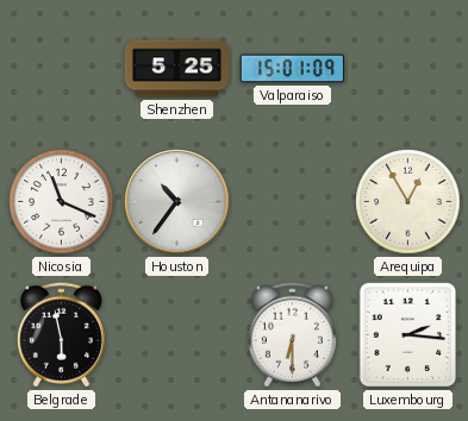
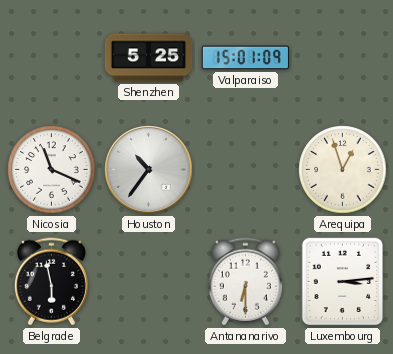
Arequipa: 12:55 -> 12:57
Luxembourg: 2:16 -> 3:14
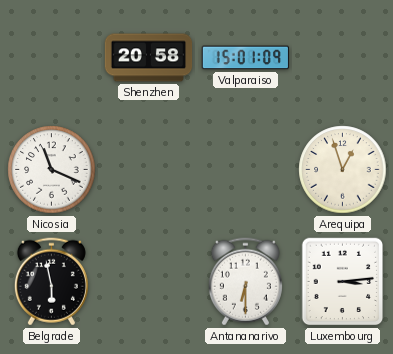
Shenzhen: 5:25 -> 20:58
Houston: 10:36 -> none
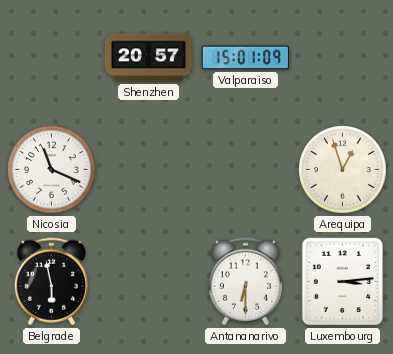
Shenzhen: 20:58 -> 20:57
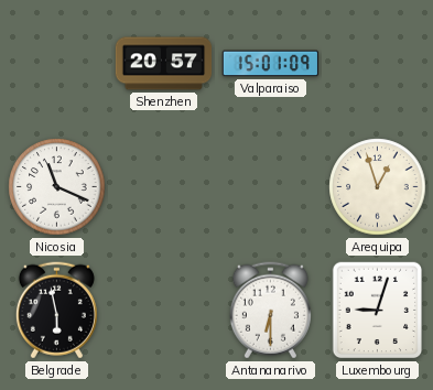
Luxembourg: 3:14 -> 9:03
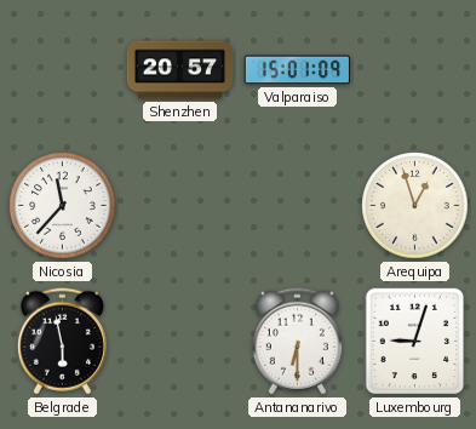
Nicosia: 11:19 -> 11:37
